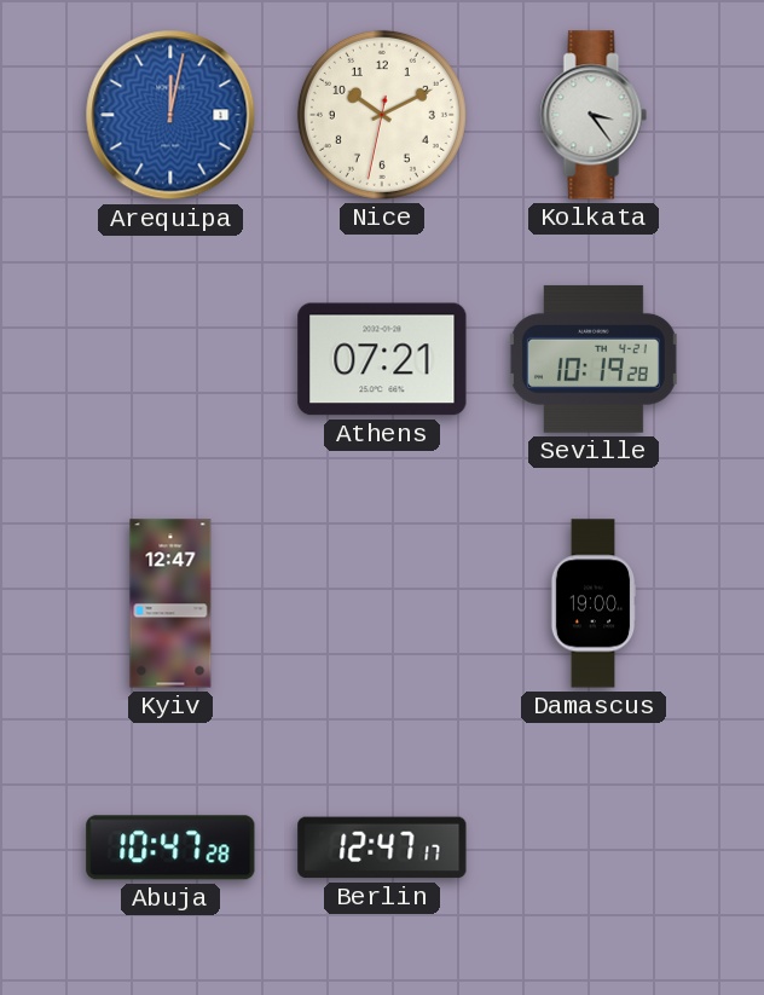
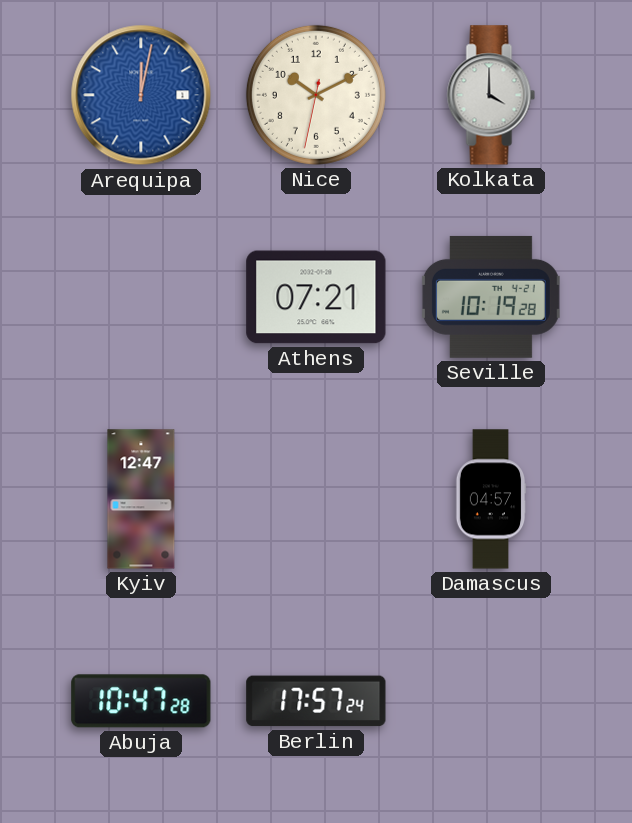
Kolkata: 3:24 -> 4:00
Damascus: 19:00 -> 04:57
Berlin: 12:47 -> 17:57
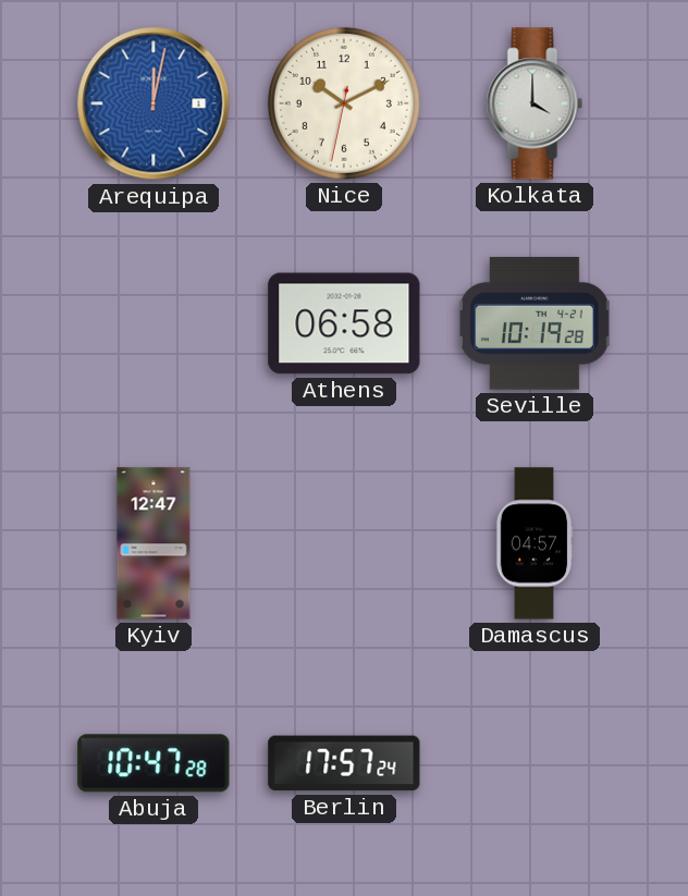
Athens: 07:21 -> 06:58
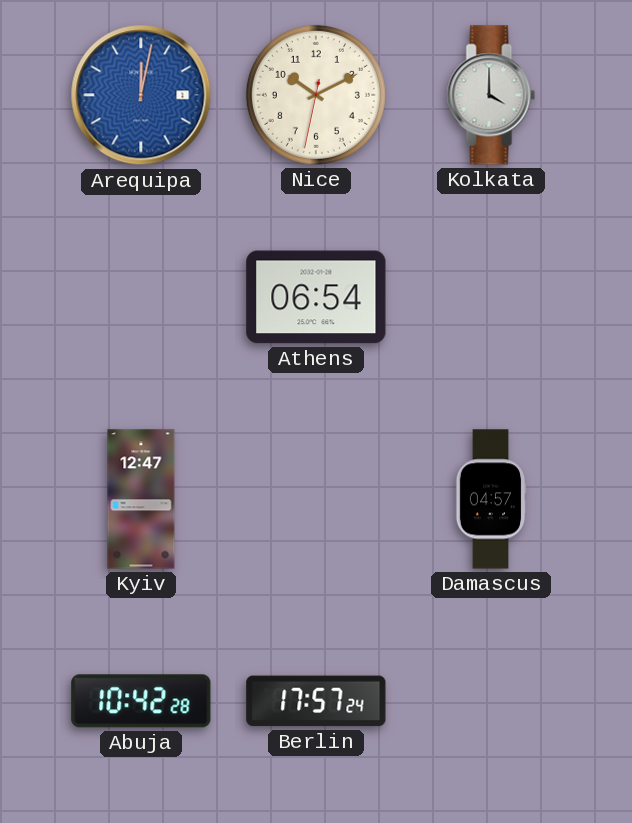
Athens: 06:58 -> 06:54
Seville: 10:19 -> none
Abuja: 10:47 -> 10:42
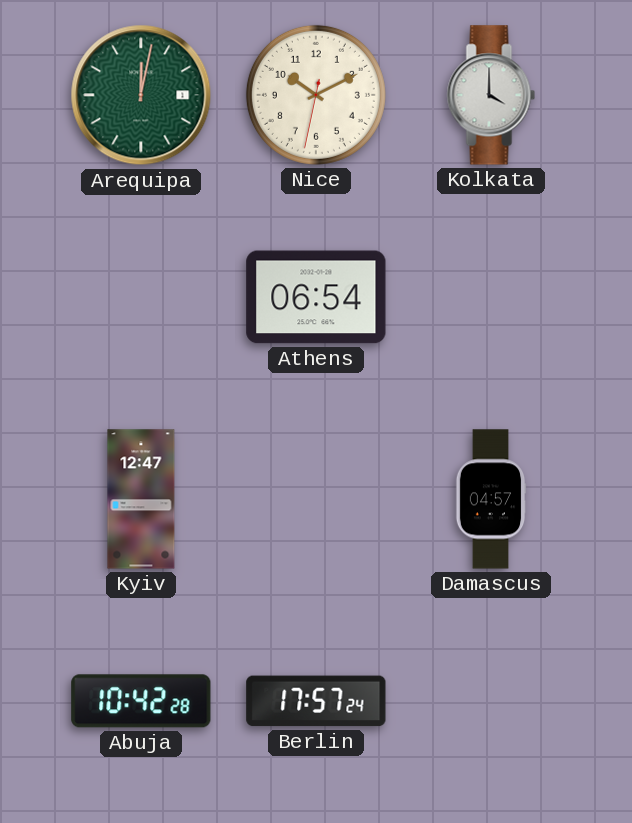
Arequipa dial: blue -> green
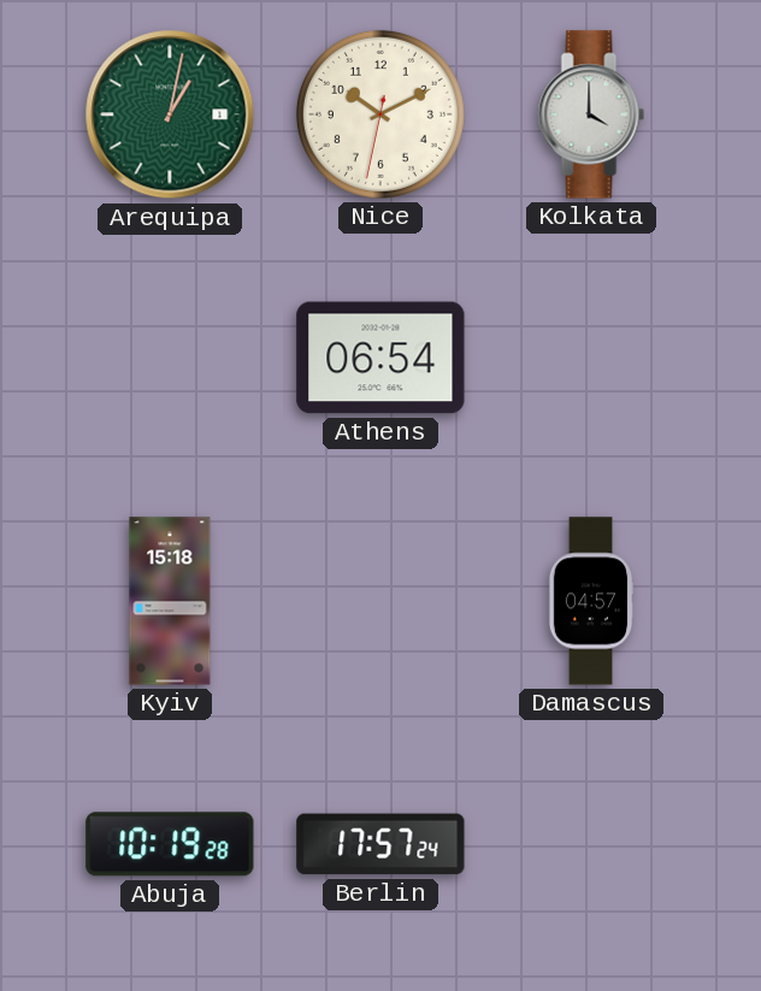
Arequipa: 12:02 -> 1:02
Kyiv: 12:47 -> 15:18
Abuja: 10:42 -> 10:19
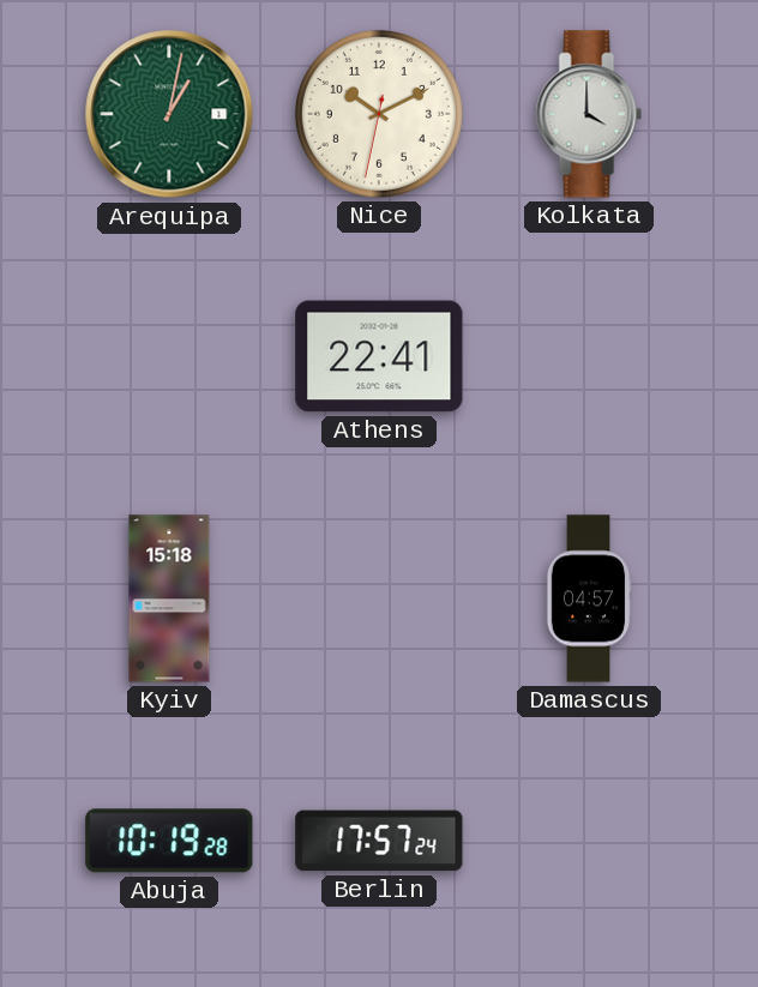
Athens: 06:54 -> 22:41
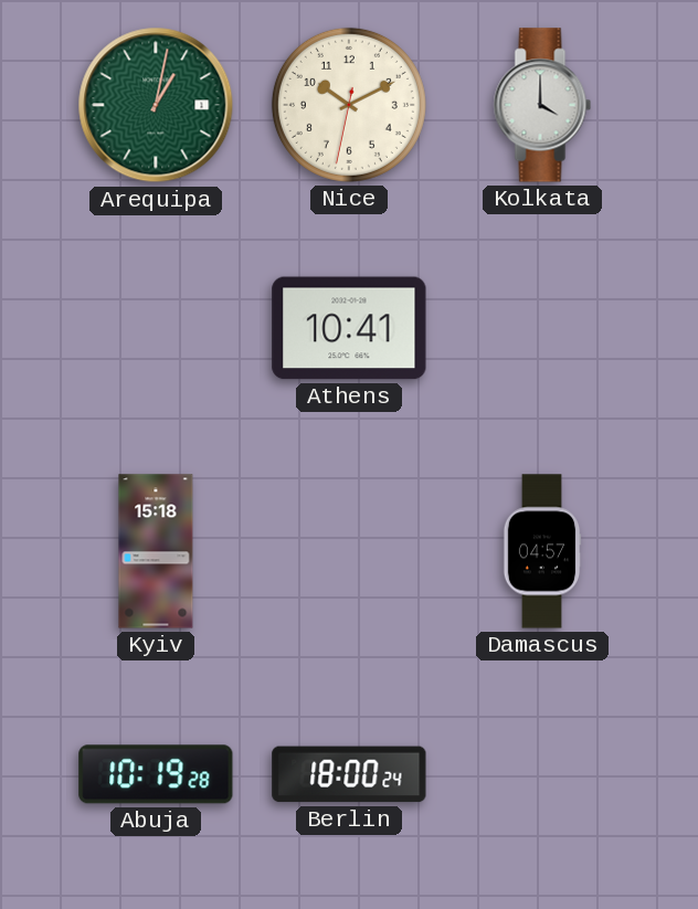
Athens: 22:41 -> 10:41
Berlin: 17:57 -> 18:00
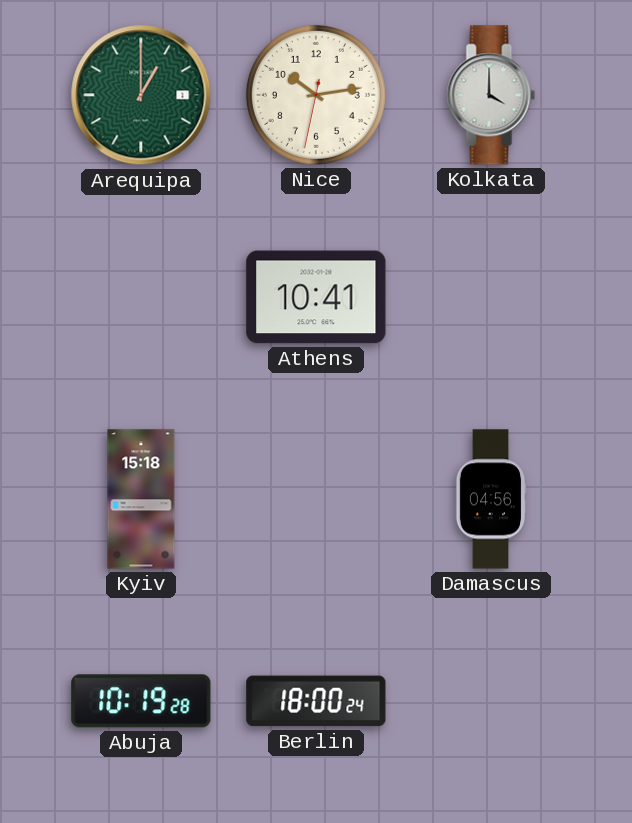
Arequipa: 1:02 -> 1:00
Nice: 10:10 -> 10:13
Damascus: 04:57 -> 04:56
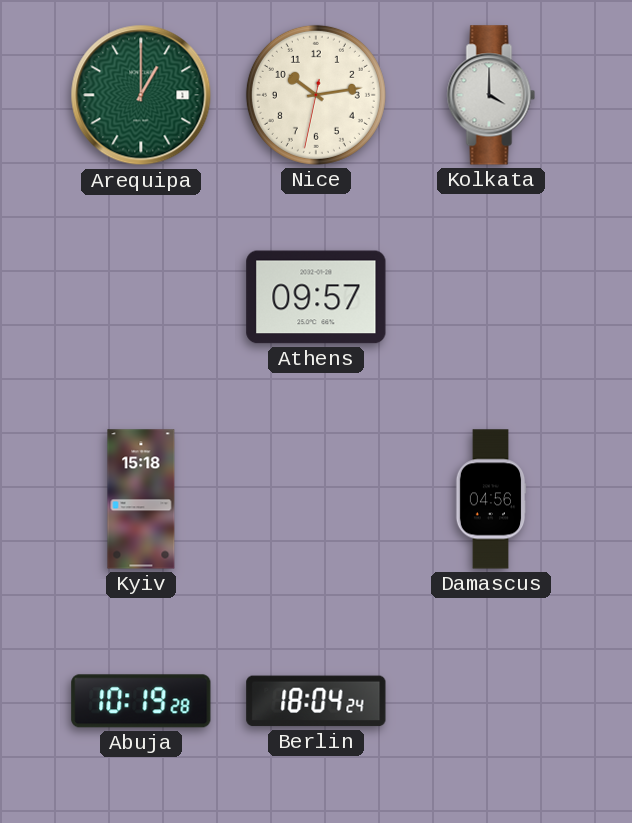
Athens: 10:41 -> 09:57
Berlin: 18:00 -> 18:04
